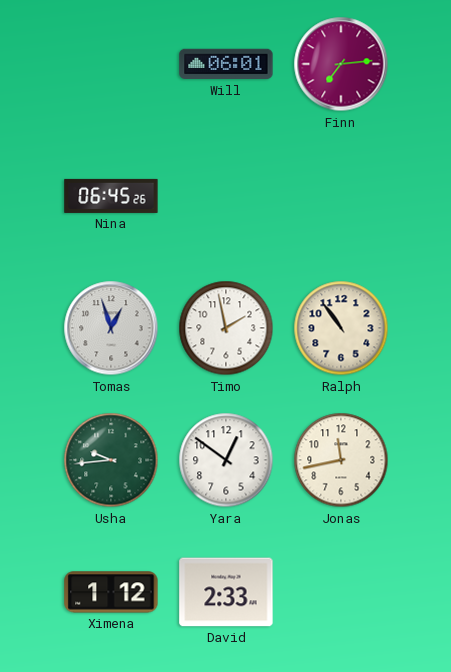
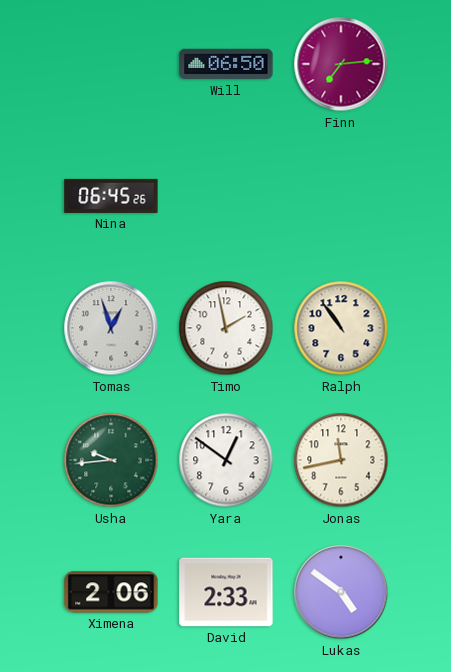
Will: 06:01 -> 06:50
Ximena: 1:12 -> 2:06
Lukas: none -> 4:51
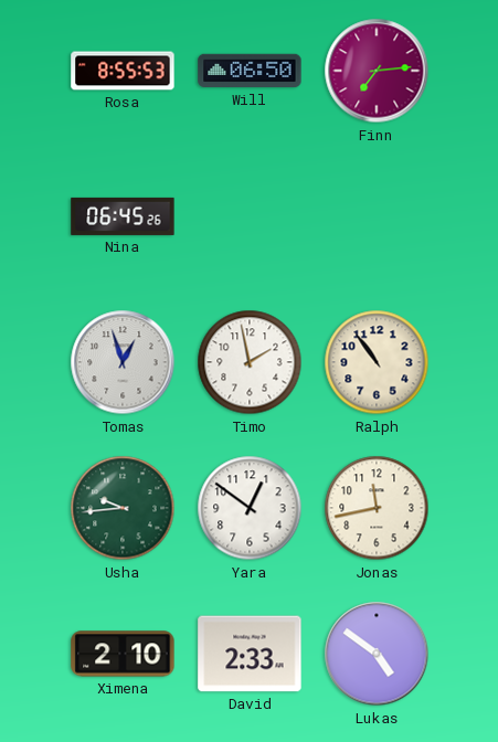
Rosa: none -> 8:55
Ximena: 2:06 -> 2:10
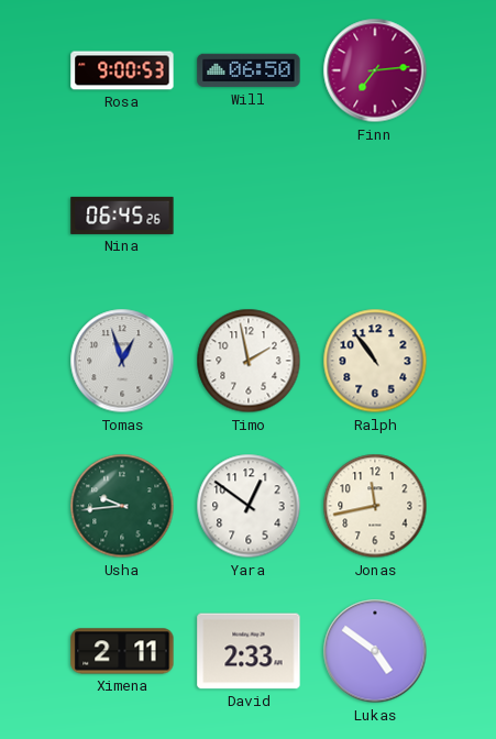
Rosa: 8:55 -> 9:00
Ximena: 2:10 -> 2:11
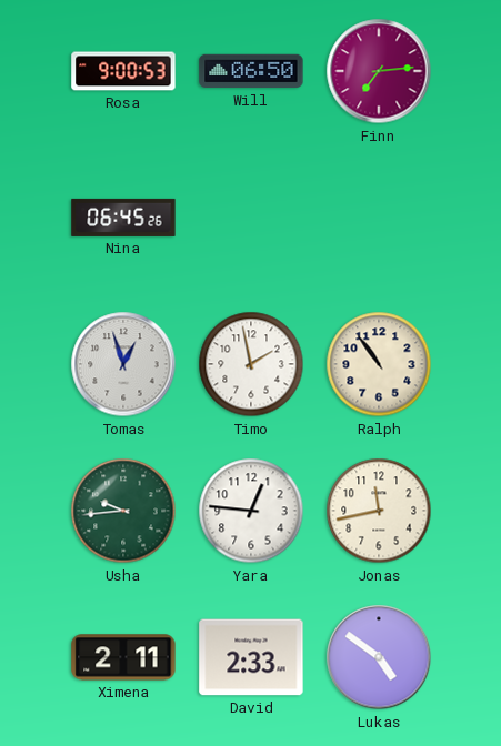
Yara: 12:51 -> 12:46
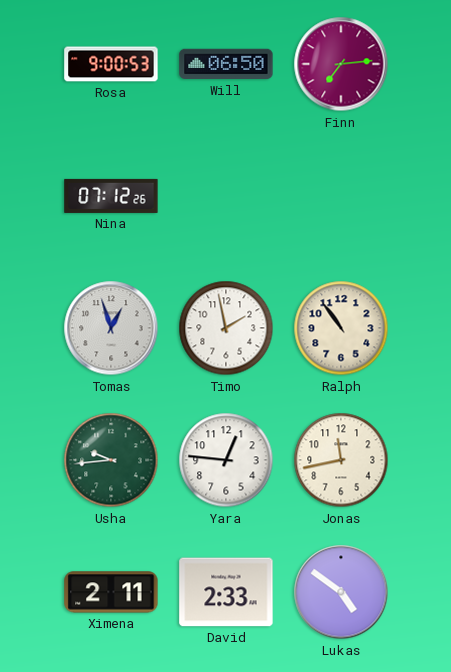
Nina: 06:45 -> 07:12
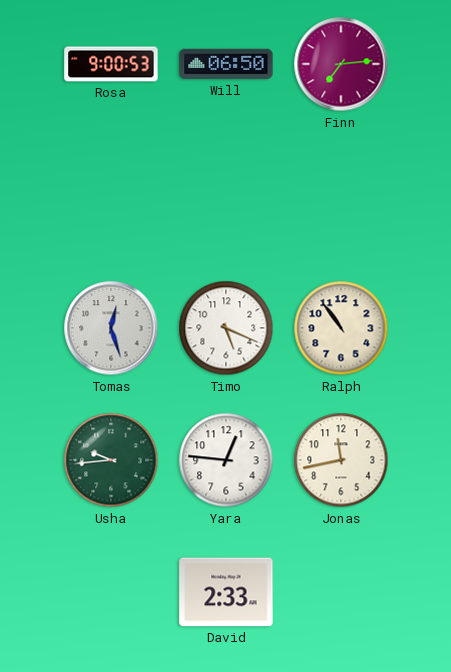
Nina: 07:12 -> none
Tomas: 12:57 -> 12:27
Timo: 1:58 -> 5:19
Ximena: 2:11 -> none
Lukas: 4:51 -> none
